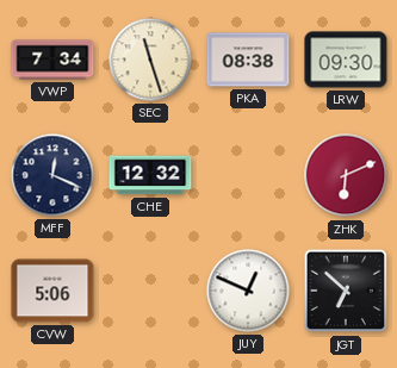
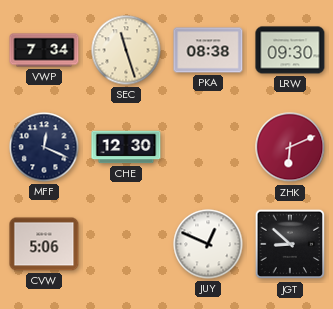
CHE: 12:32 -> 12:30
JGT: 6:52 -> 8:52
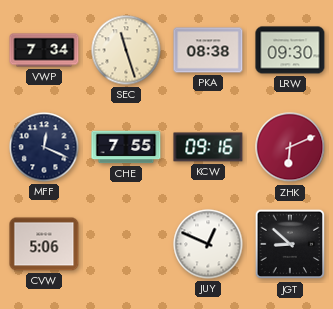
CHE: 12:30 -> 7:55
KCW: none -> 09:16
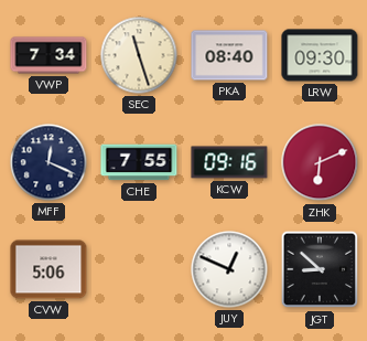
PKA: 08:38 -> 08:40
